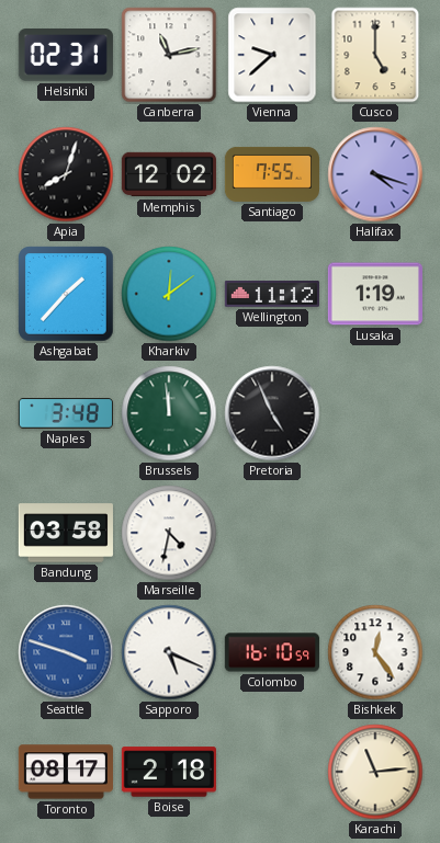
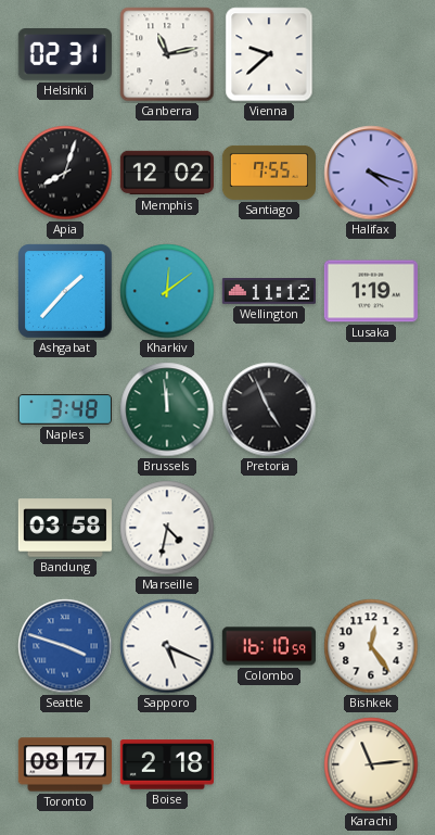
Cusco: 5:00 -> none
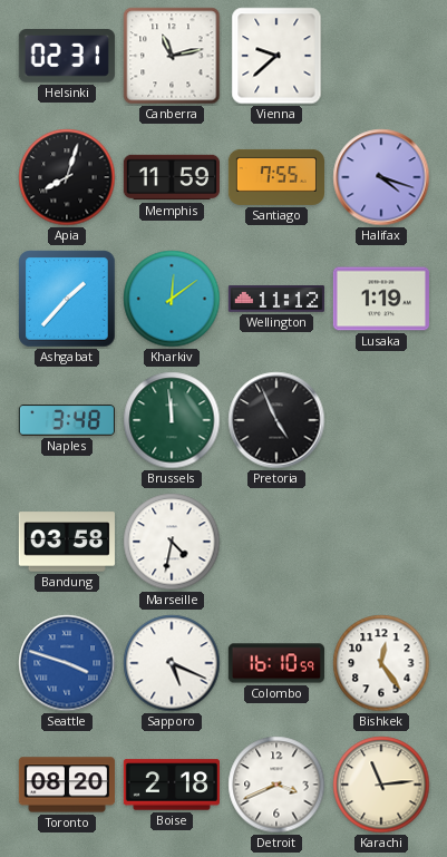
Memphis: 12:02 -> 11:59
Toronto: 08:17 -> 08:20
Detroit: none -> 3:41
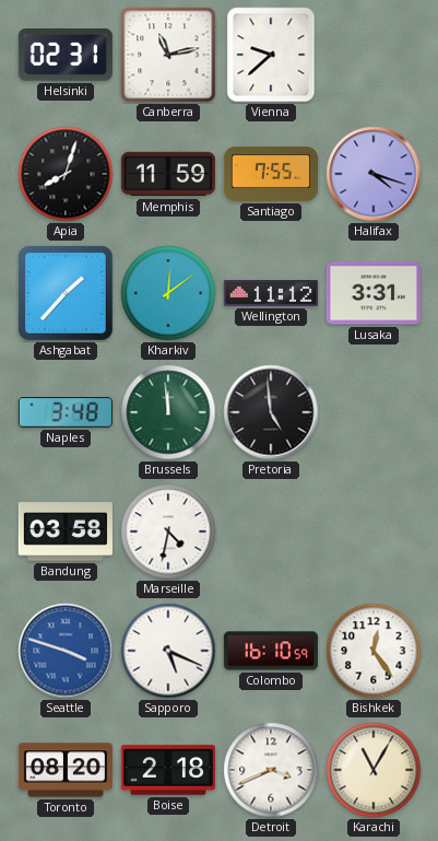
Lusaka: 1:19 -> 3:31
Pretoria: 4:56 -> 4:59
Karachi: 11:14 -> 11:05
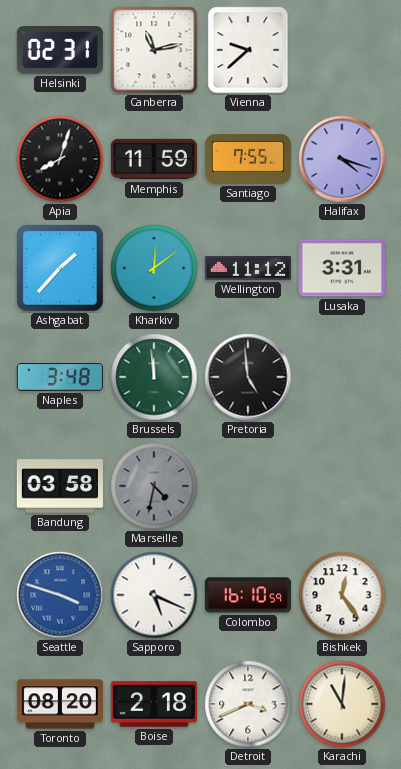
Marseille dial: white -> grey
Karachi: 11:05 -> 11:01
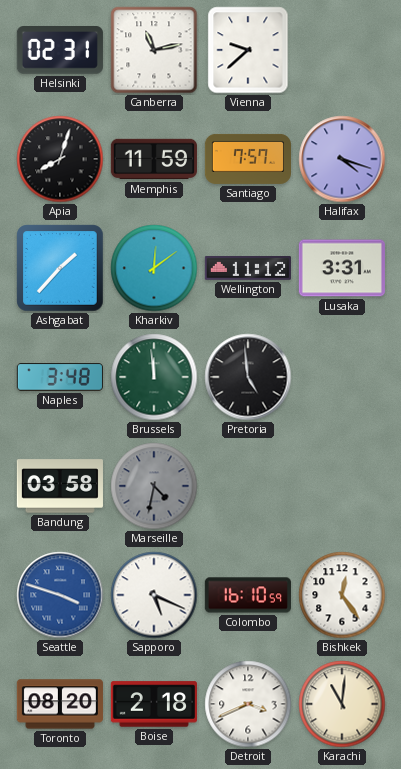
Santiago: 7:55 -> 7:57
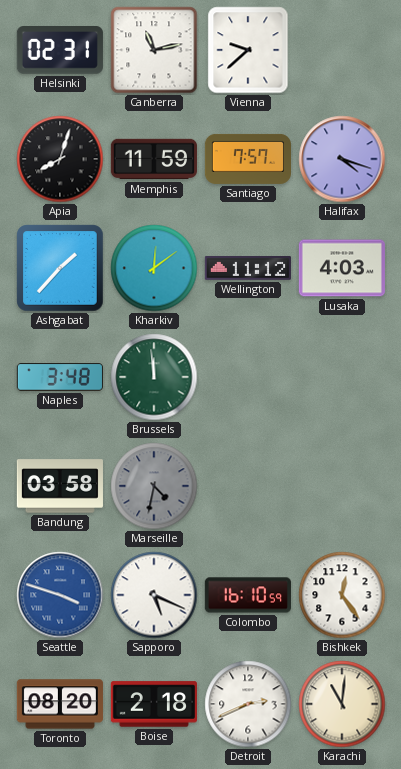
Lusaka: 3:31 -> 4:03
Pretoria: 4:59 -> none
Detroit: 3:41 -> 2:41
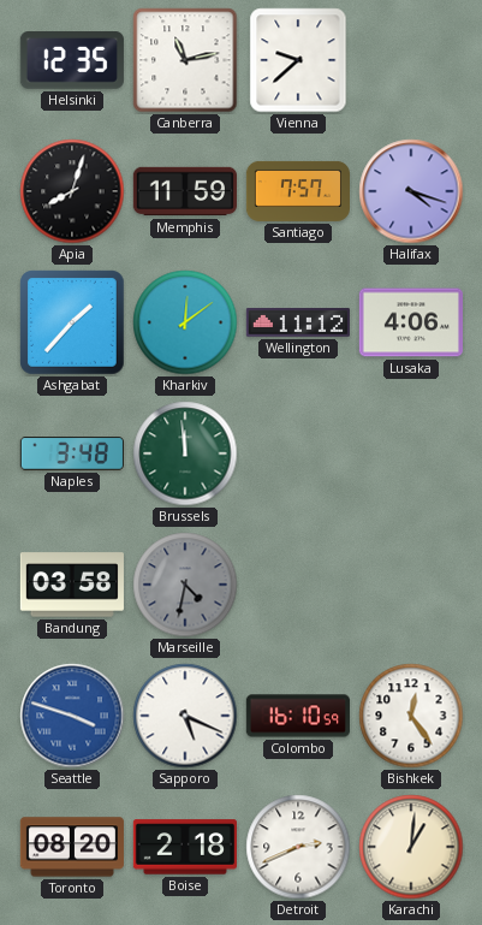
Helsinki: 02:31 -> 12:35
Lusaka: 4:03 -> 4:06
Karachi: 11:01 -> 1:01
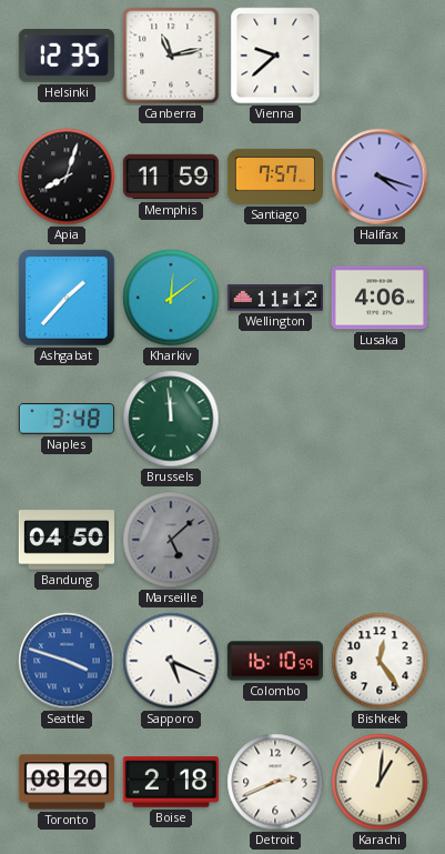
Bandung: 03:58 -> 04:50
Marseille: 4:32 -> 5:08
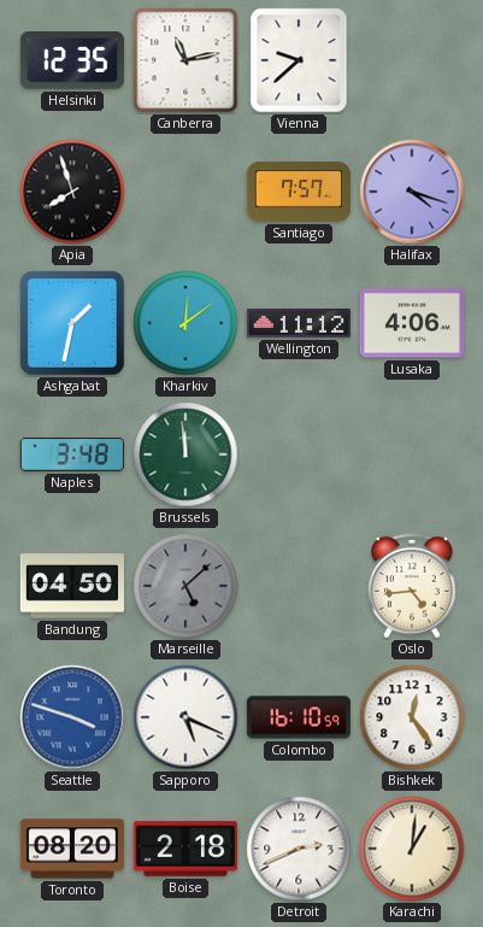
Apia: 8:03 -> 7:57
Memphis: 11:59 -> none
Ashgabat: 1:37 -> 1:32
Oslo: none -> 4:44
